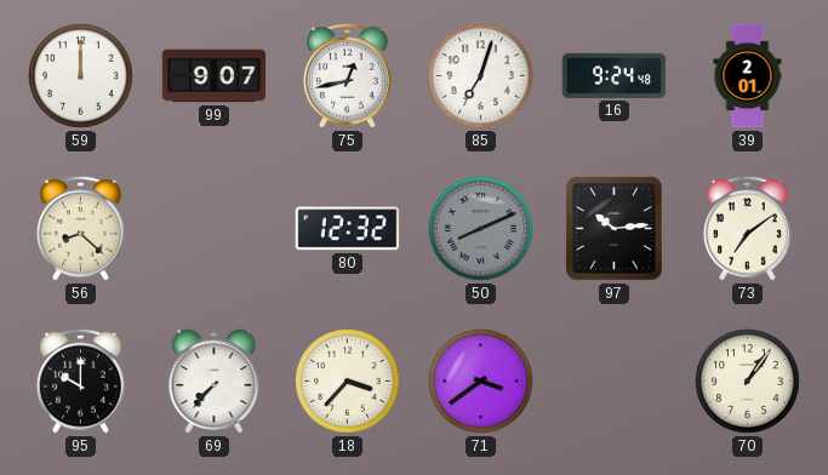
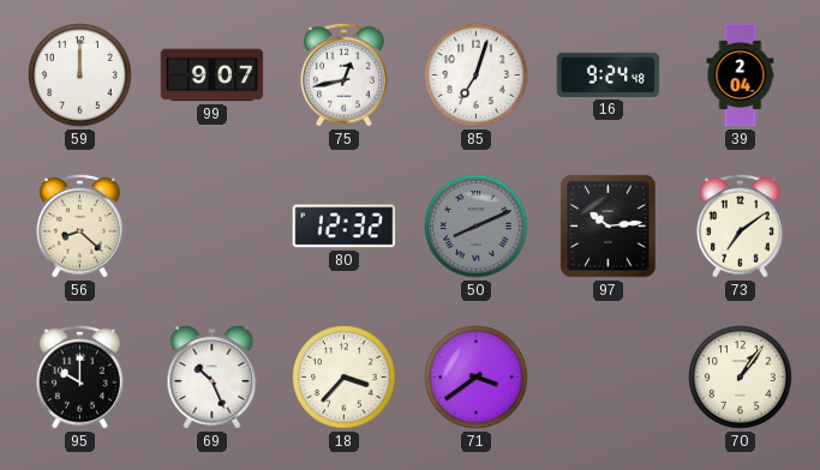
39: 2:01 -> 2:04
69: 7:37 -> 10:26
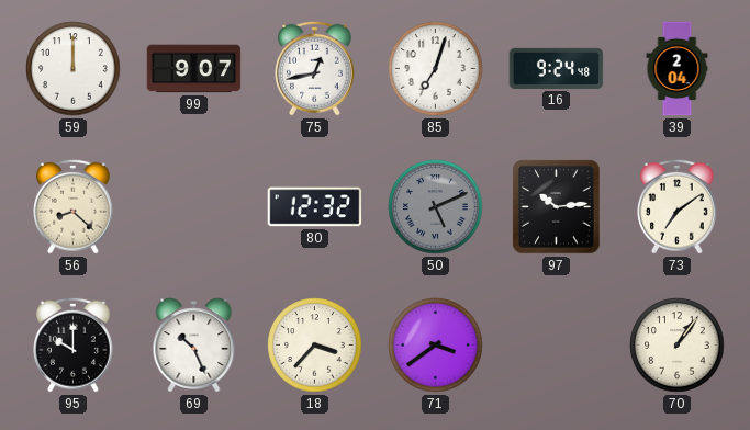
50: 8:11 -> 5:11
